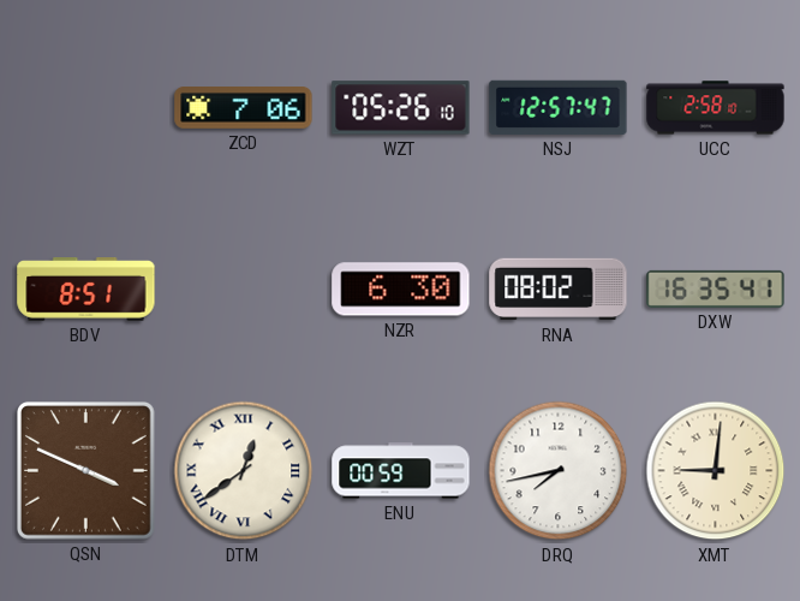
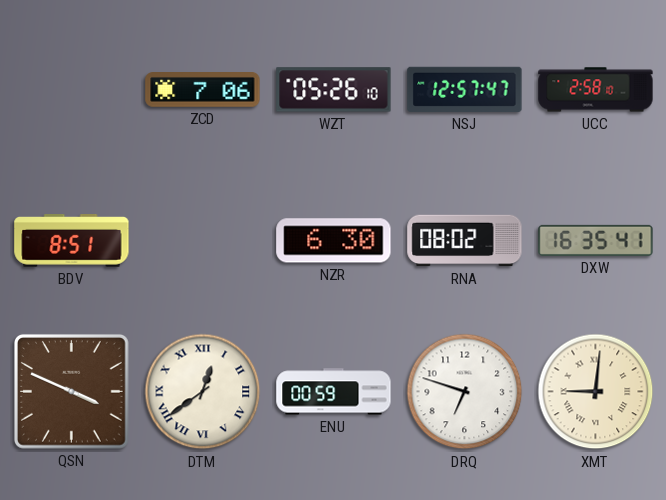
DRQ: 7:43 -> 6:48
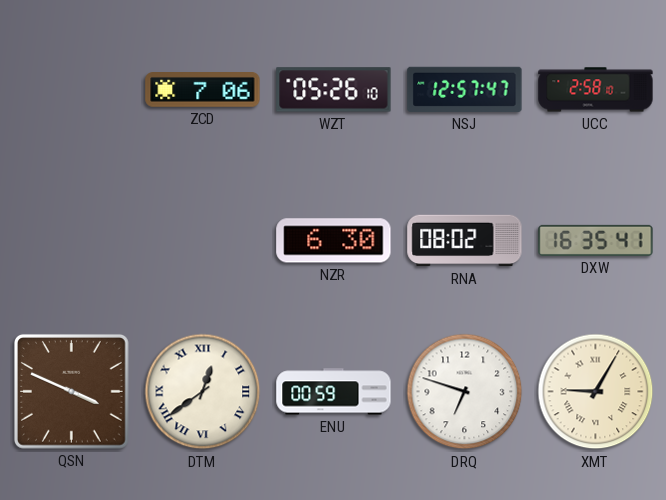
BDV: 8:51 -> none
XMT: 9:01 -> 9:05
